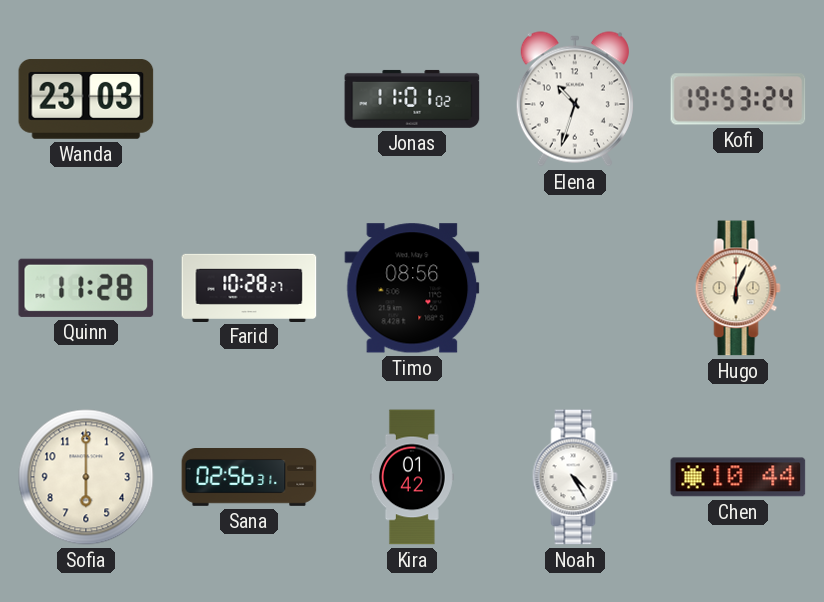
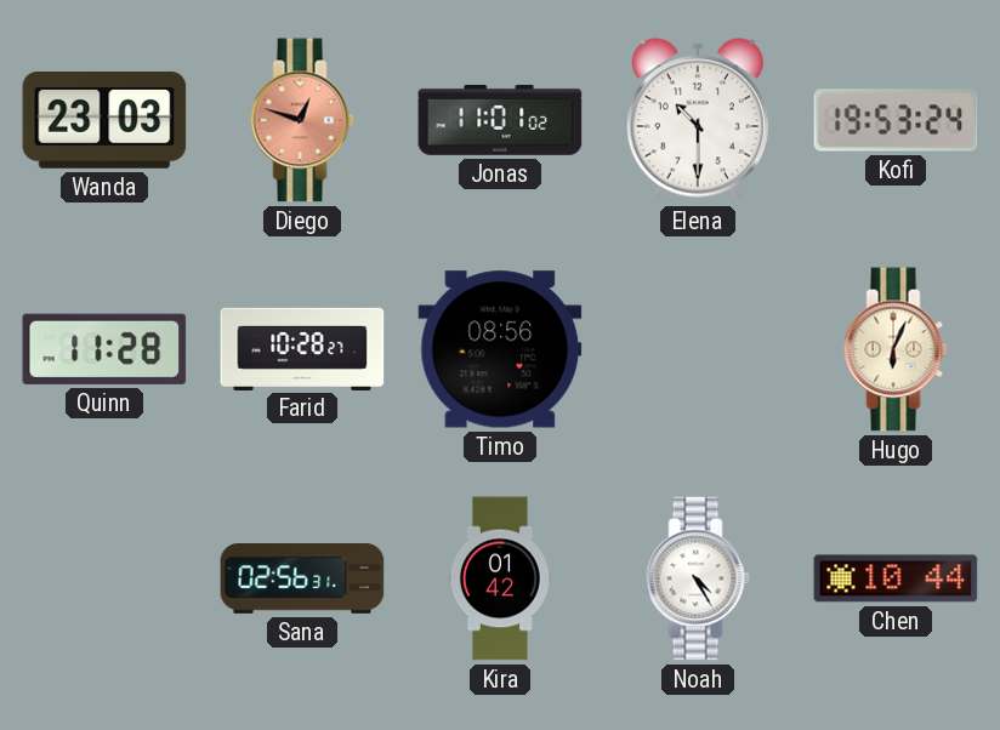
Diego: none -> 12:48
Elena: 10:33 -> 10:30
Sofia: 6:00 -> none
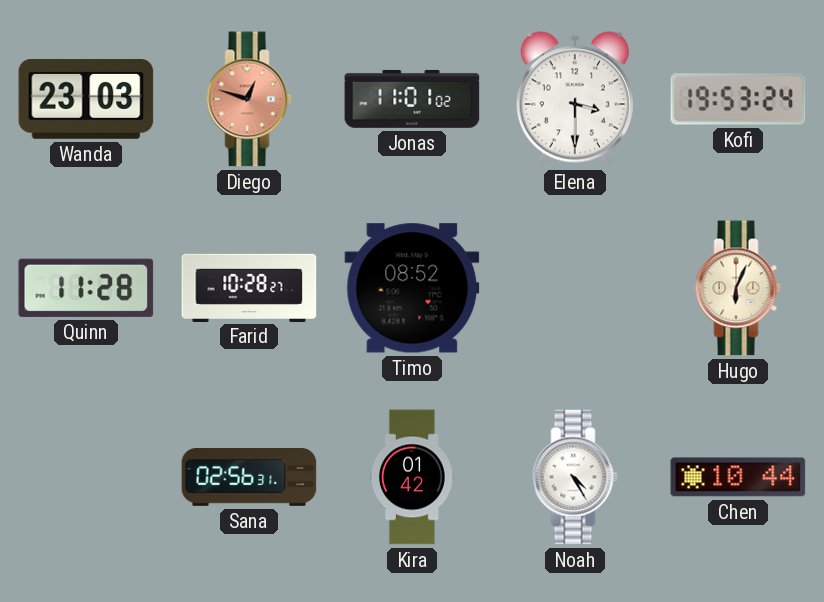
Elena: 10:30 -> 3:30
Timo: 08:56 -> 08:52
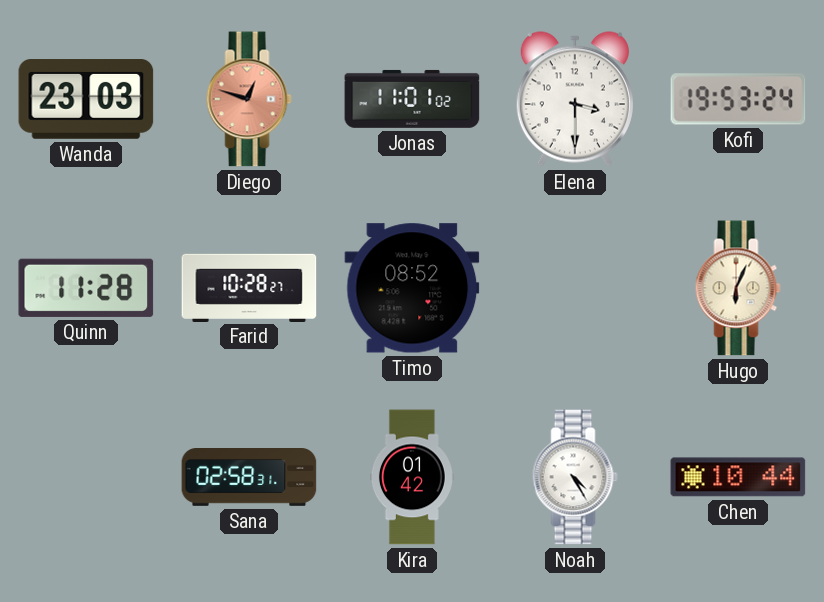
Sana: 02:56 -> 02:58
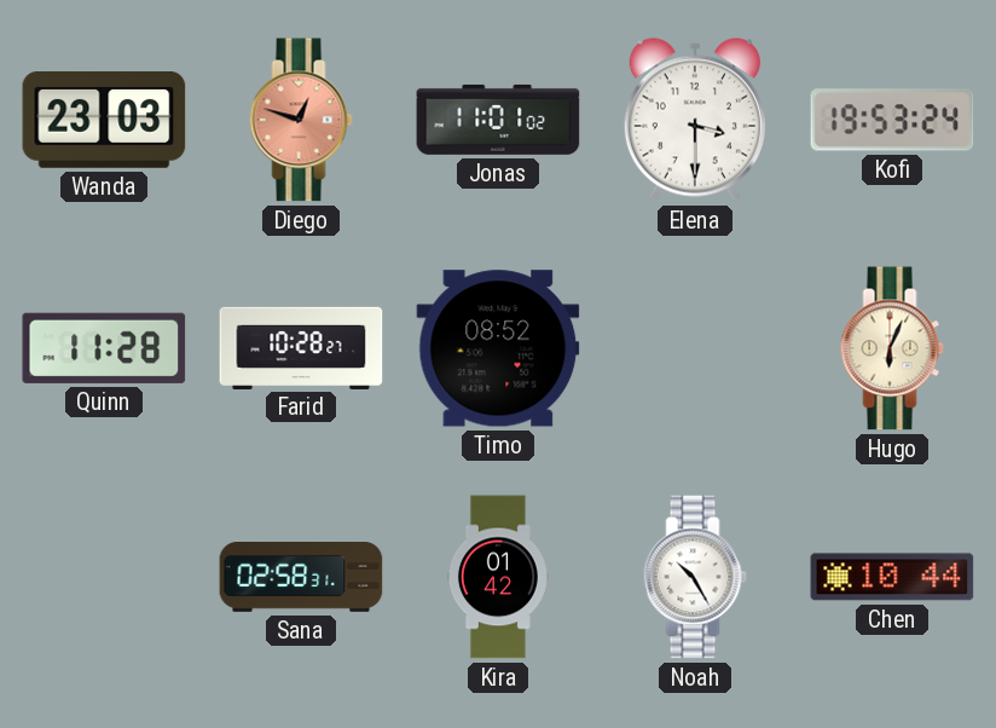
Noah: 4:25 -> 10:25
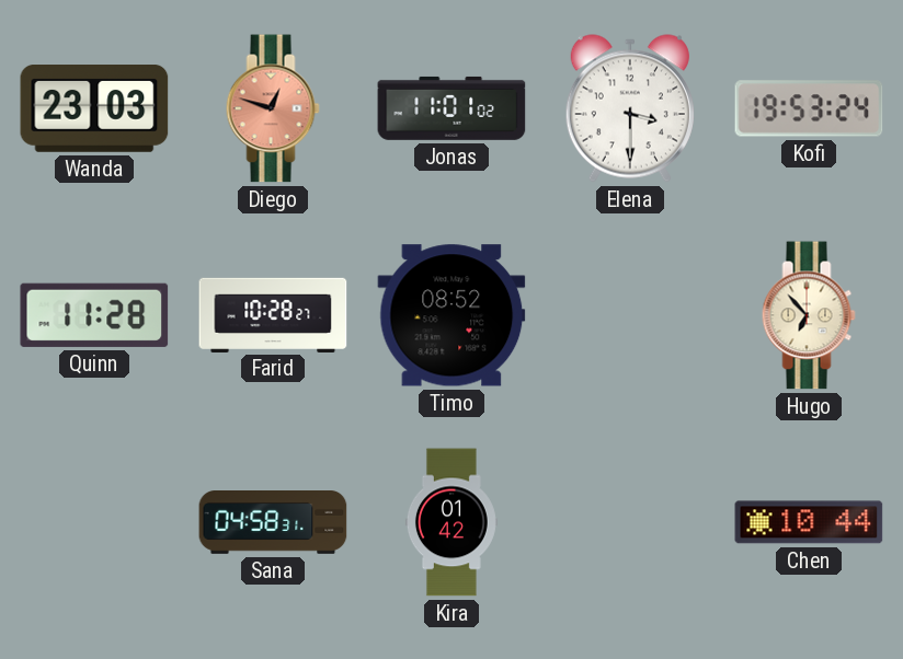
Hugo: 6:04 -> 6:53
Sana: 02:58 -> 04:58
Noah: 10:25 -> none
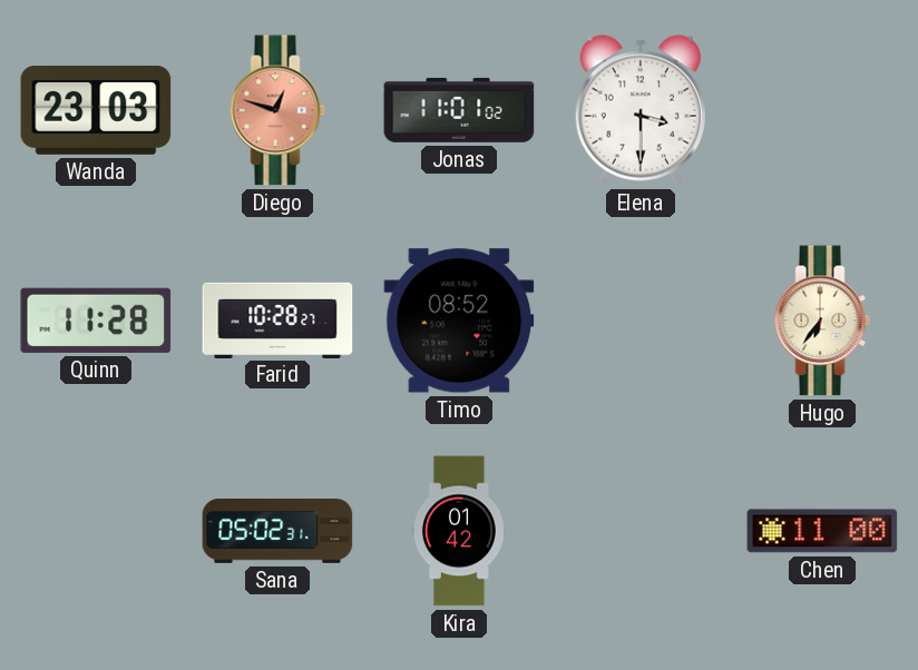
Kofi: 19:53 -> none
Hugo: 6:53 -> 6:36
Sana: 04:58 -> 05:02
Chen: 10:44 -> 11:00
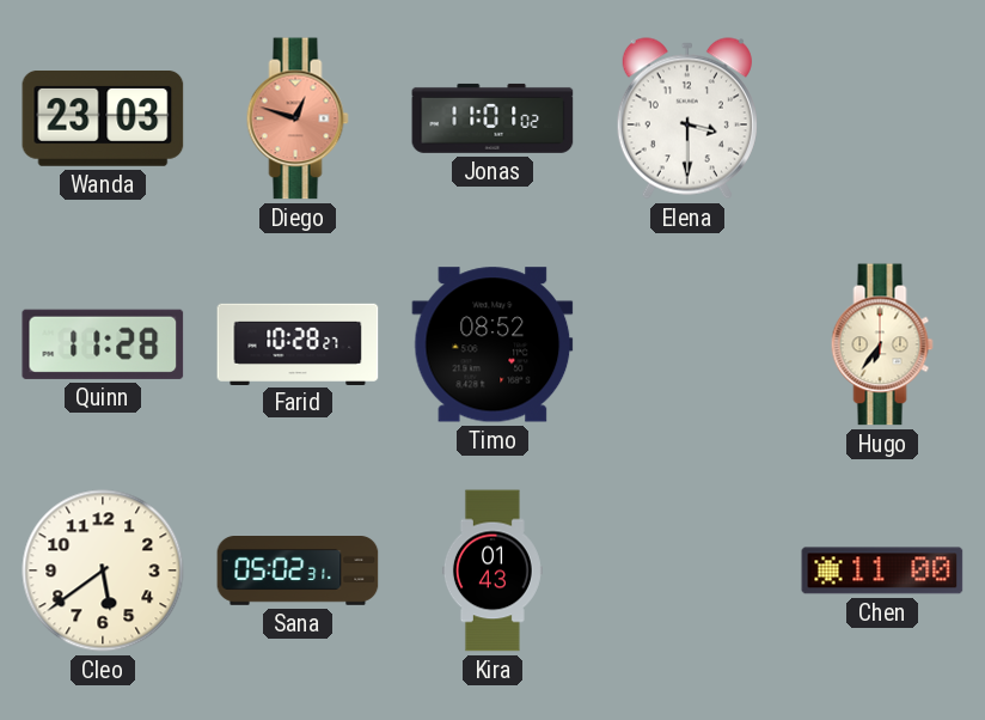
Cleo: none -> 5:39
Kira: 01:42 -> 01:43
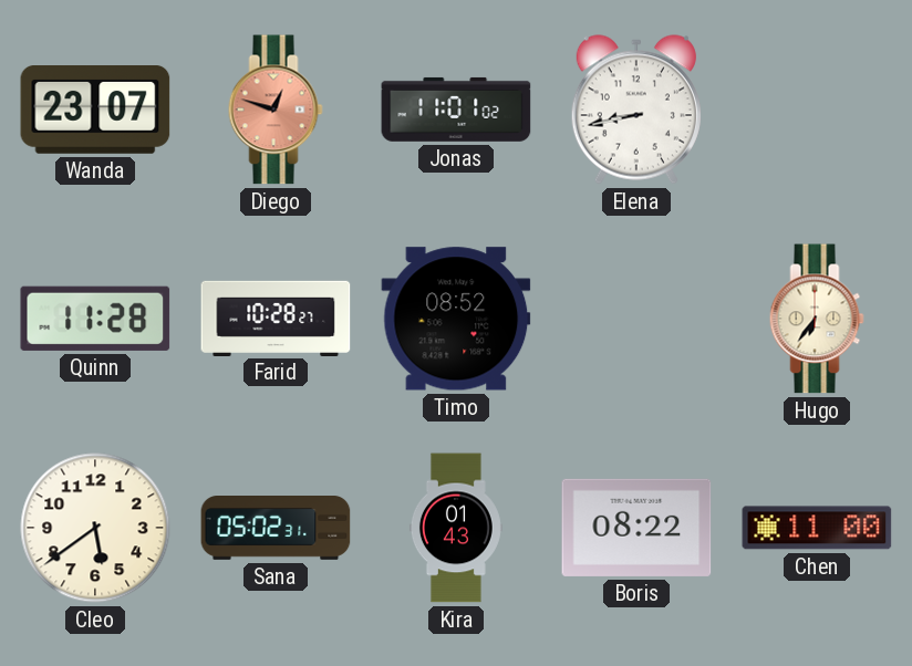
Wanda: 23:03 -> 23:07
Elena: 3:30 -> 8:43
Boris: none -> 08:22
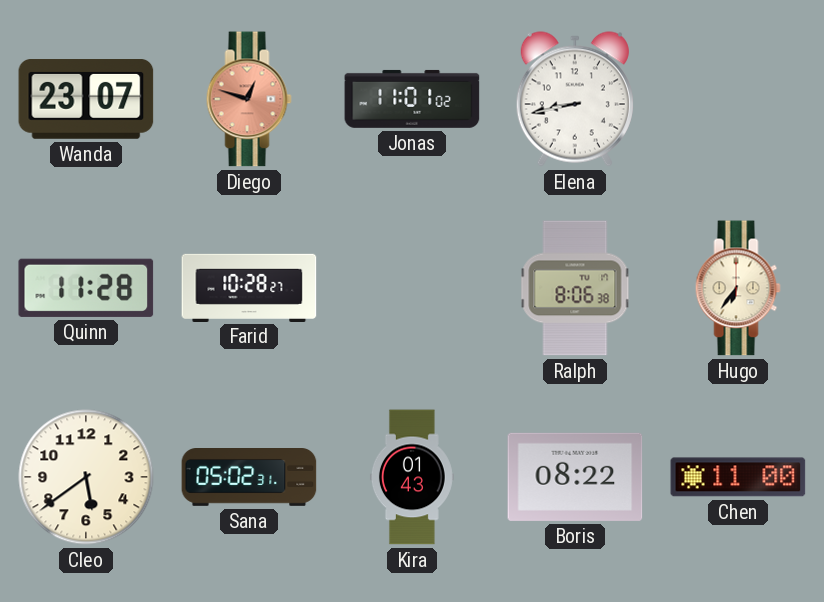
Timo: 08:52 -> none
Ralph: none -> 8:06
